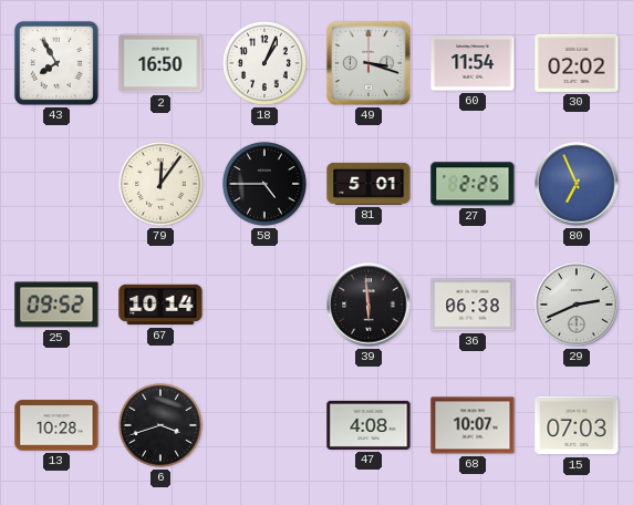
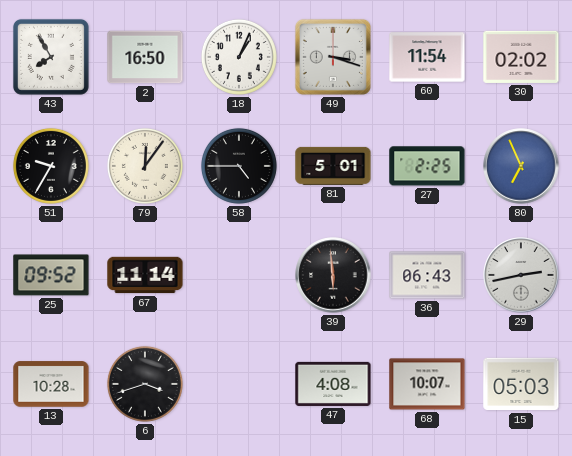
51: none -> 9:35
67: 10:14 -> 11:14
36: 06:38 -> 06:43
29: 2:41 -> 2:43
15: 07:03 -> 05:03
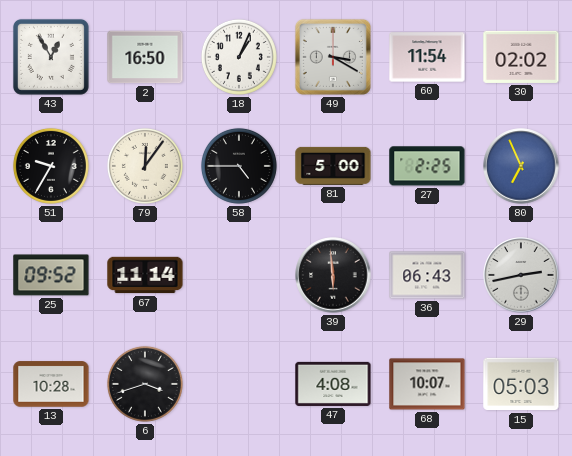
43: 7:55 -> 12:55
49: 3:18 -> 3:20
81: 5:01 -> 5:00
